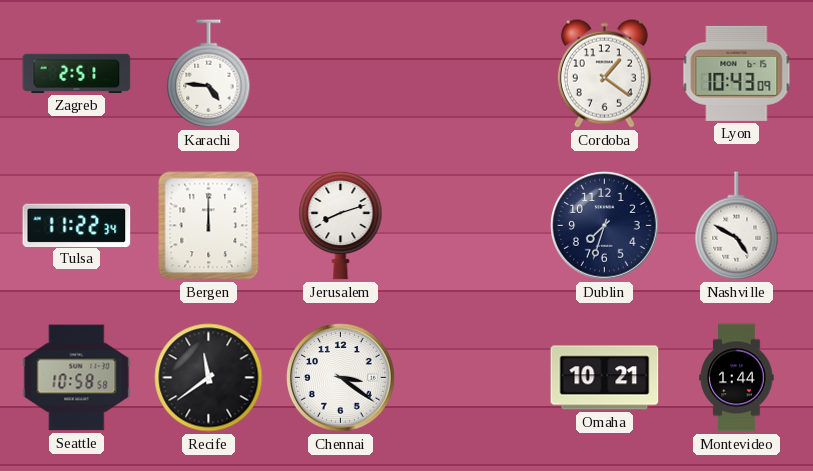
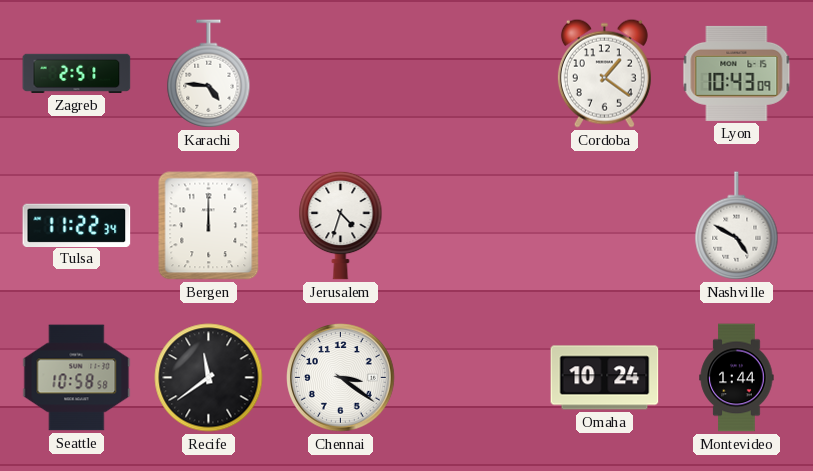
Jerusalem: 8:12 -> 4:33
Dublin: 7:33 -> none
Omaha: 10:21 -> 10:24
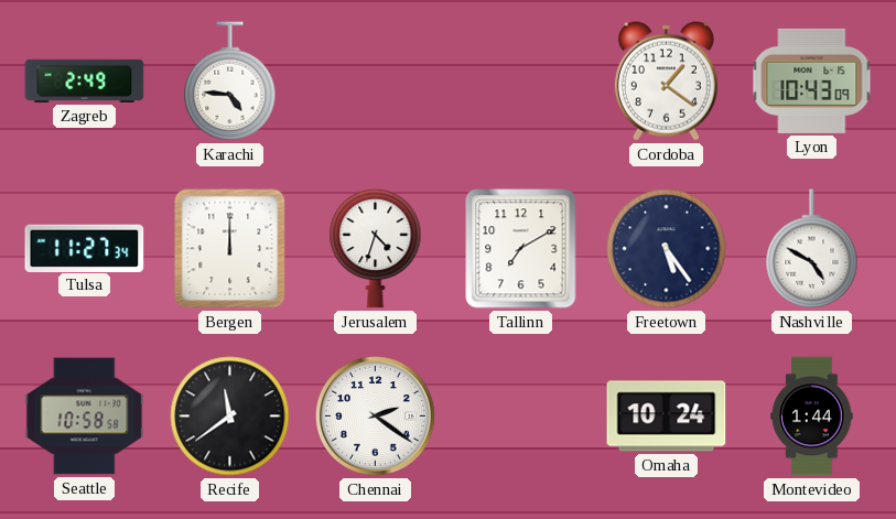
Zagreb: 2:51 -> 2:49
Tulsa: 11:22 -> 11:27
Tallinn: none -> 7:10
Freetown: none -> 5:24
Chennai: 3:21 -> 2:21
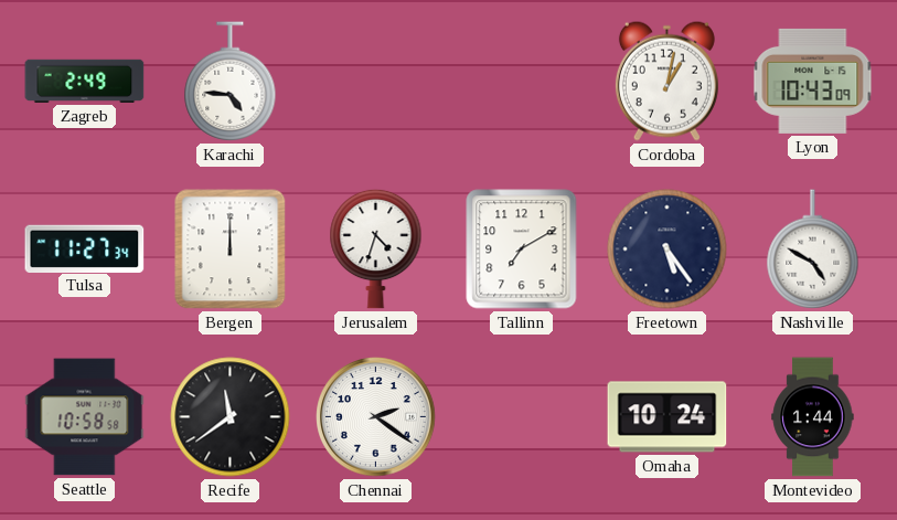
Cordoba: 1:21 -> 1:02
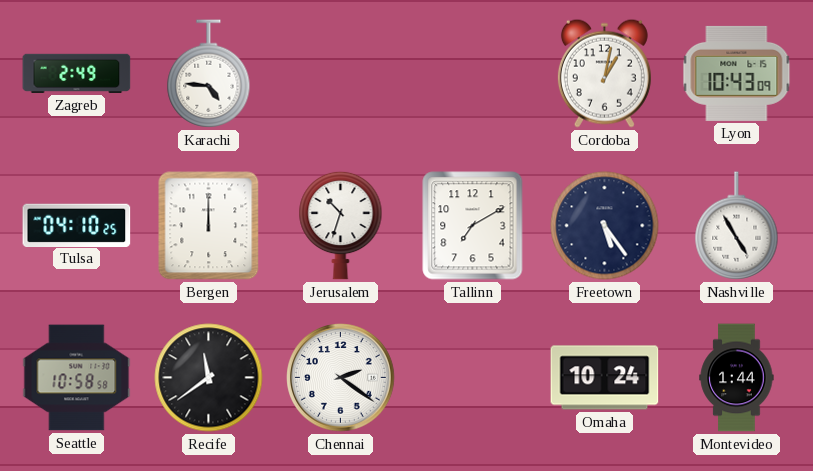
Tulsa: 11:27 -> 04:10
Jerusalem: 4:33 -> 10:33
Nashville: 4:50 -> 4:55
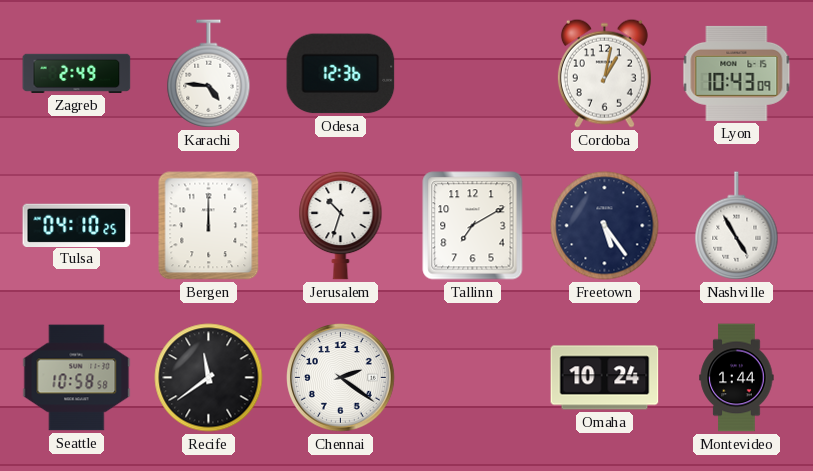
Odesa: none -> 12:36
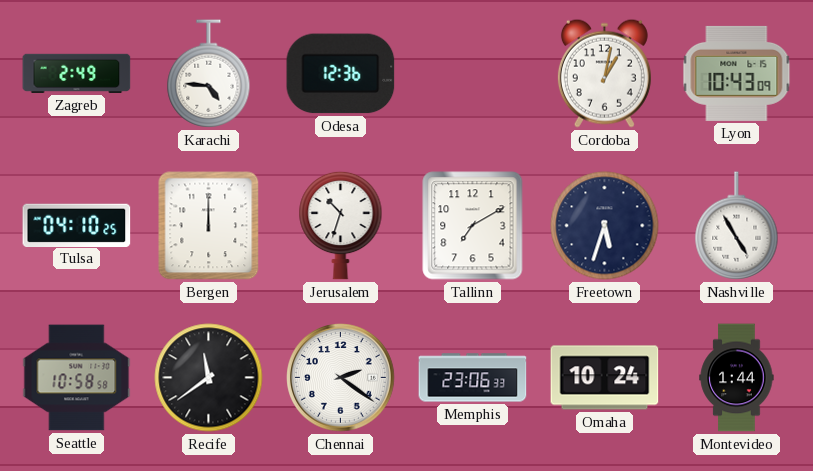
Freetown: 5:24 -> 5:33
Memphis: none -> 23:06
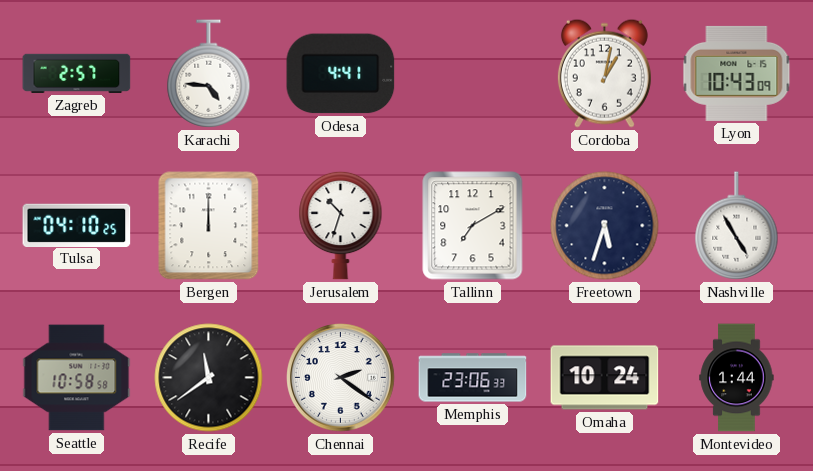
Zagreb: 2:49 -> 2:57
Odesa: 12:36 -> 4:41
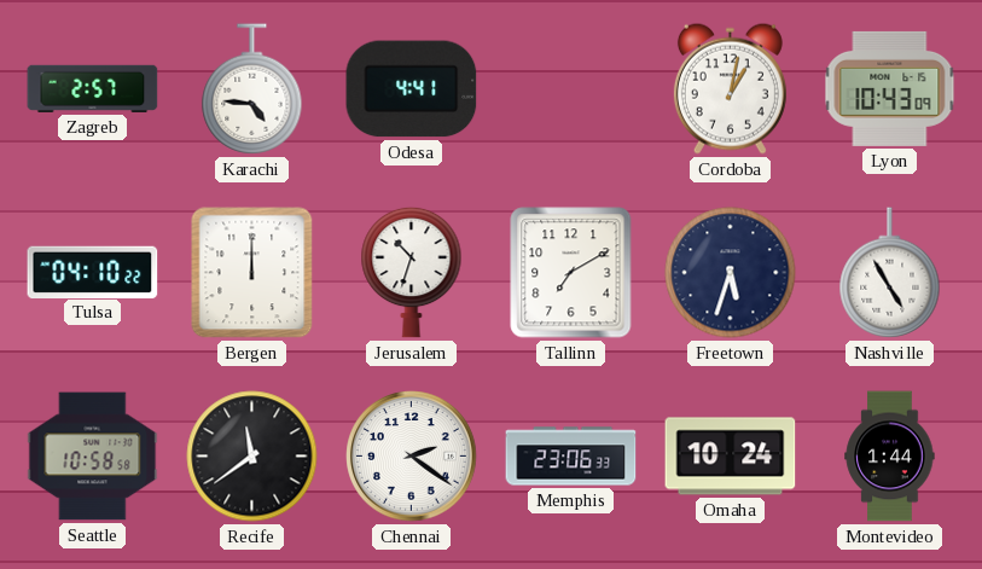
Tulsa: 04:10:25 -> 04:10:22
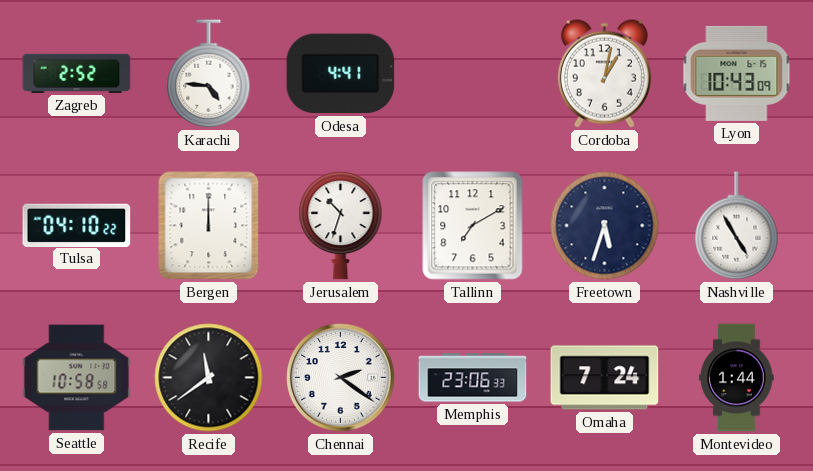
Zagreb: 2:57 -> 2:52
Omaha: 10:24 -> 7:24
